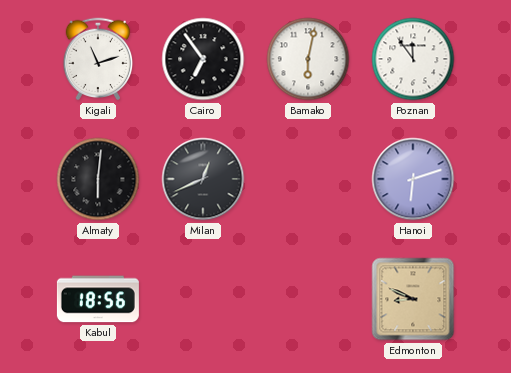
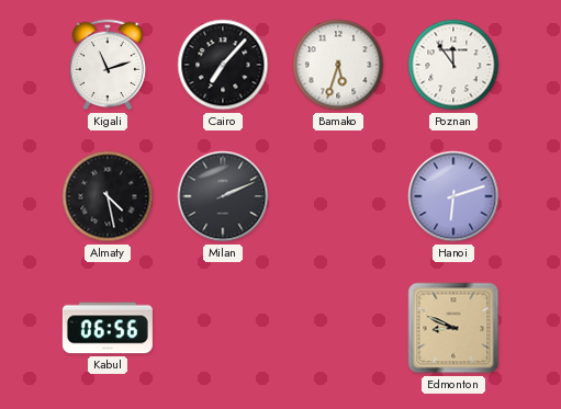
Cairo: 6:54 -> 7:07
Bamako: 6:02 -> 5:33
Almaty: 6:01 -> 4:28
Milan: 12:41 -> 2:11
Kabul: 18:56 -> 06:56
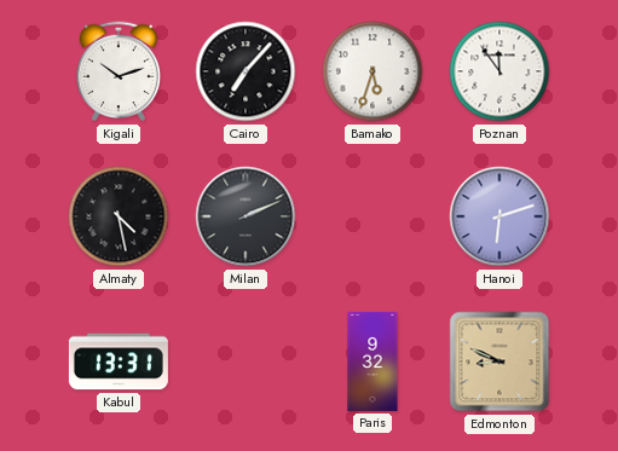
Kigali: 11:12 -> 10:12
Kabul: 06:56 -> 13:31
Paris: none -> 9:32
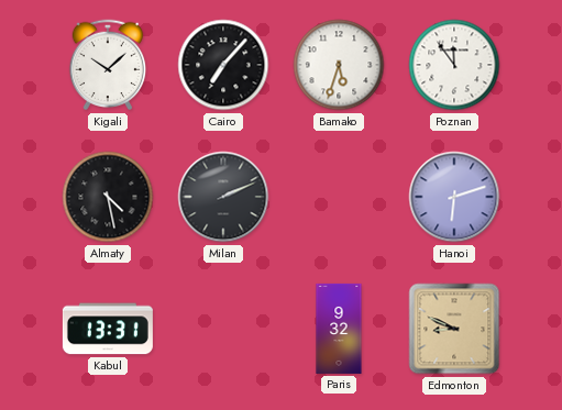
Kigali: 10:12 -> 10:08
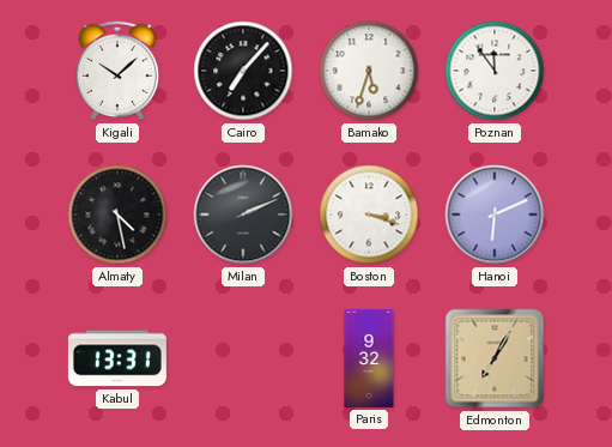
Boston: none -> 3:18
Hanoi: 6:12 -> 6:11
Edmonton: 8:49 -> 7:05
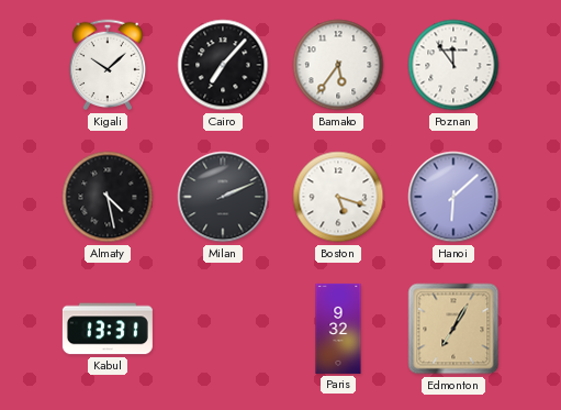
Bamako: 5:33 -> 5:36
Boston: 3:18 -> 5:18
Hanoi: 6:11 -> 6:08
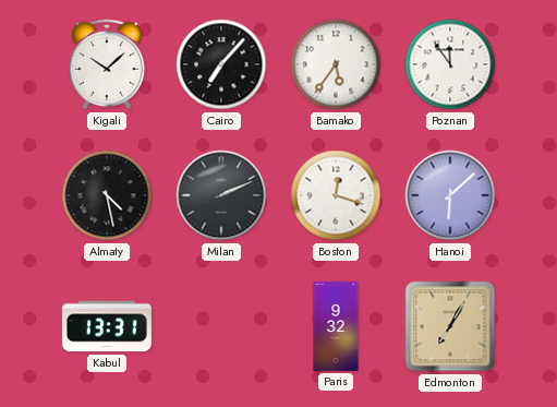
Boston: 5:18 -> 12:18
